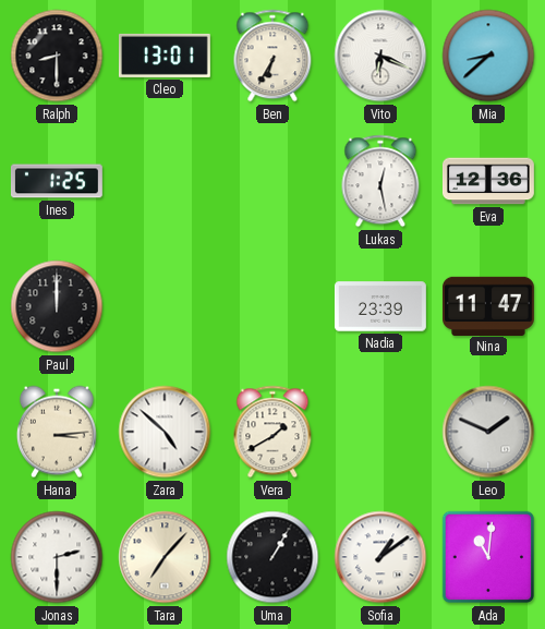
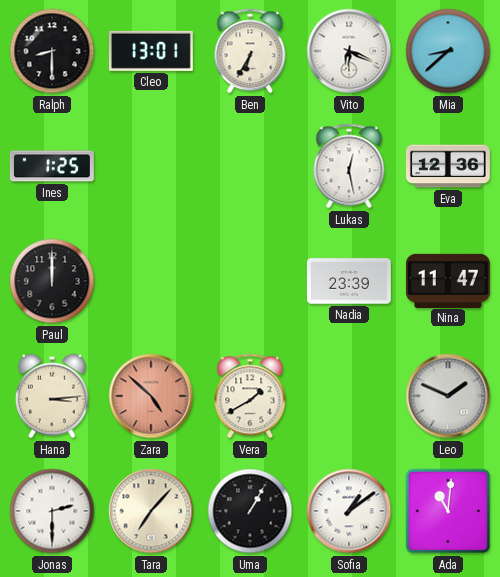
Zara dial: white -> salmon
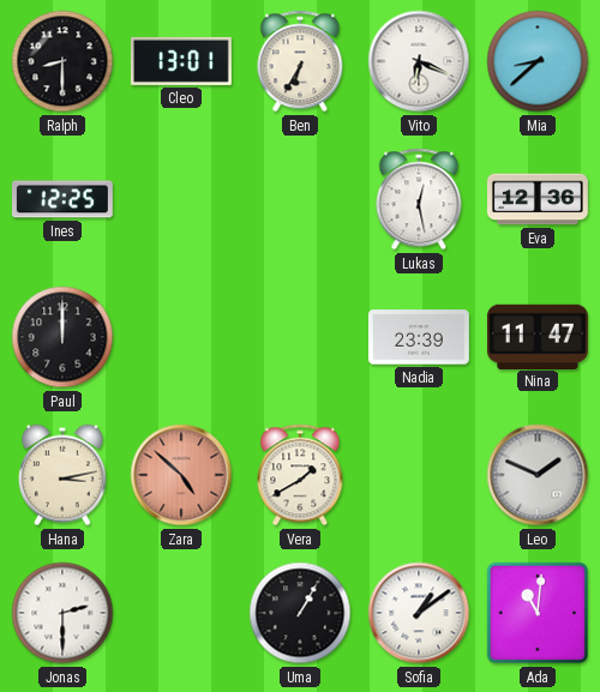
Ines: 1:25 -> 12:25
Hana: 3:14 -> 3:13
Tara: 7:07 -> none
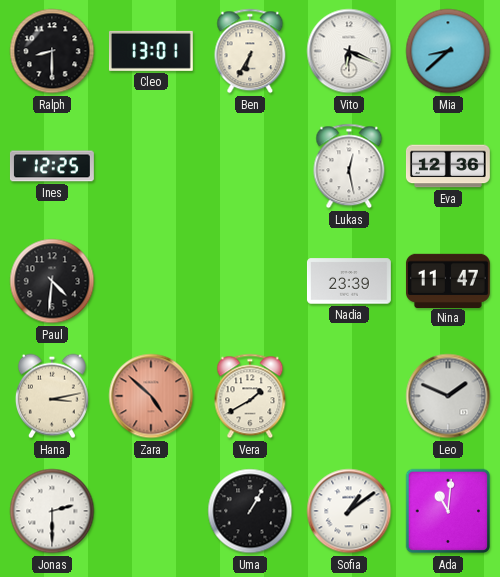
Paul: 12:00 -> 4:31
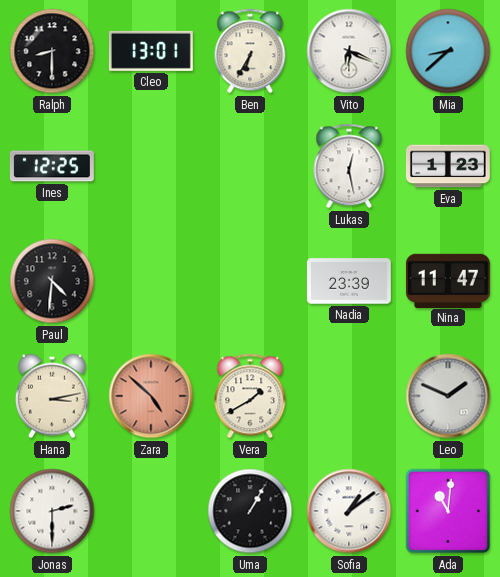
Eva: 12:36 -> 1:23
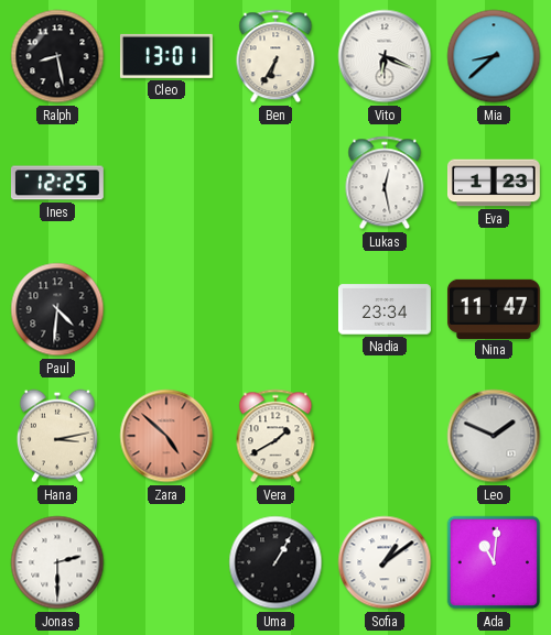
Ralph: 8:30 -> 8:28
Nadia: 23:39 -> 23:34
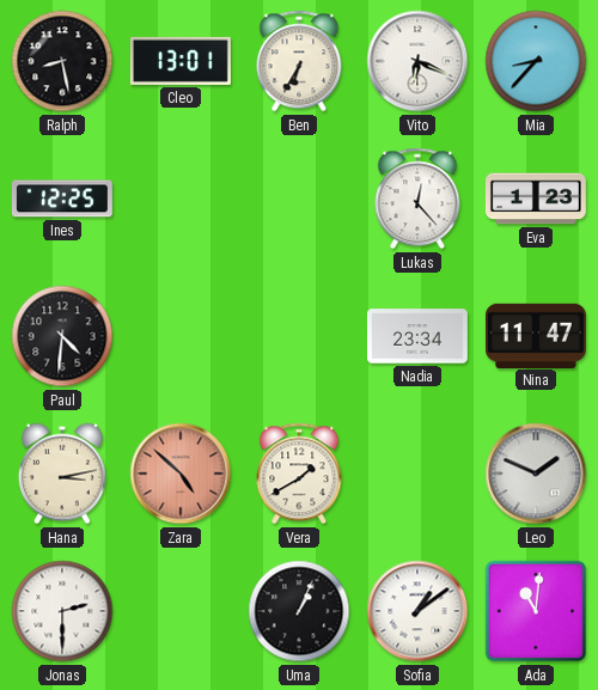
Mia: 8:38 -> 8:37
Lukas: 12:28 -> 12:23
Uma: 1:05 -> 1:04
